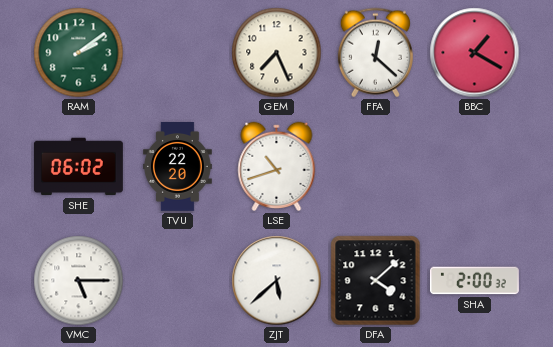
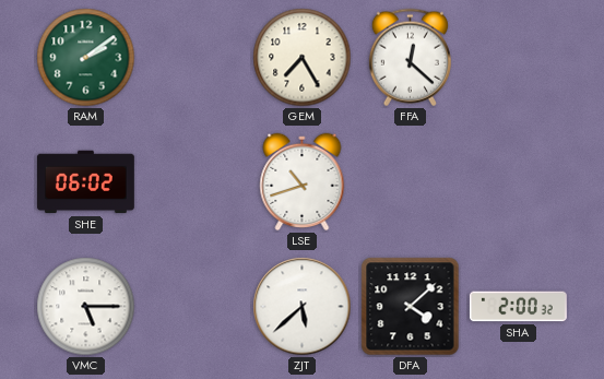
GEM: 7:26 -> 7:25
BBC: 1:20 -> none
TVU: 22:20 -> none
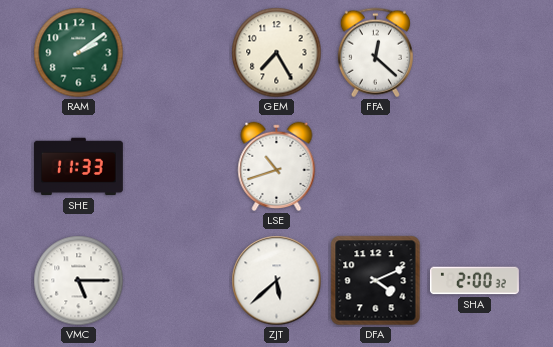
SHE: 06:02 -> 11:33
DFA: 4:08 -> 4:11
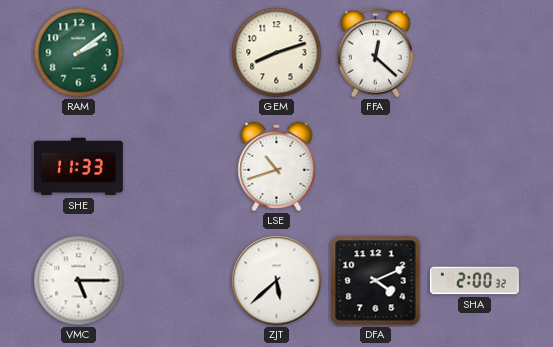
GEM: 7:25 -> 8:12
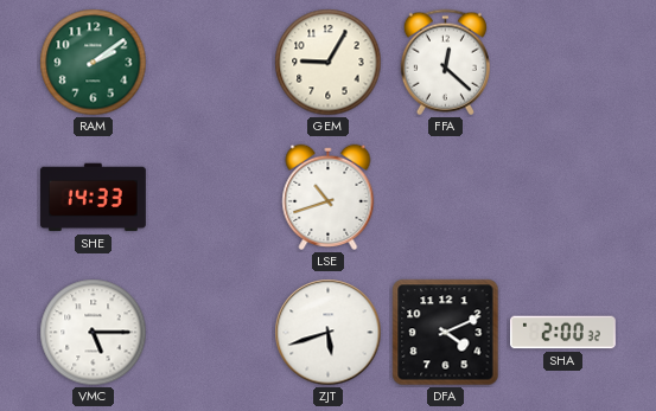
GEM: 8:12 -> 9:05
SHE: 11:33 -> 14:33
ZJT: 5:38 -> 5:42
